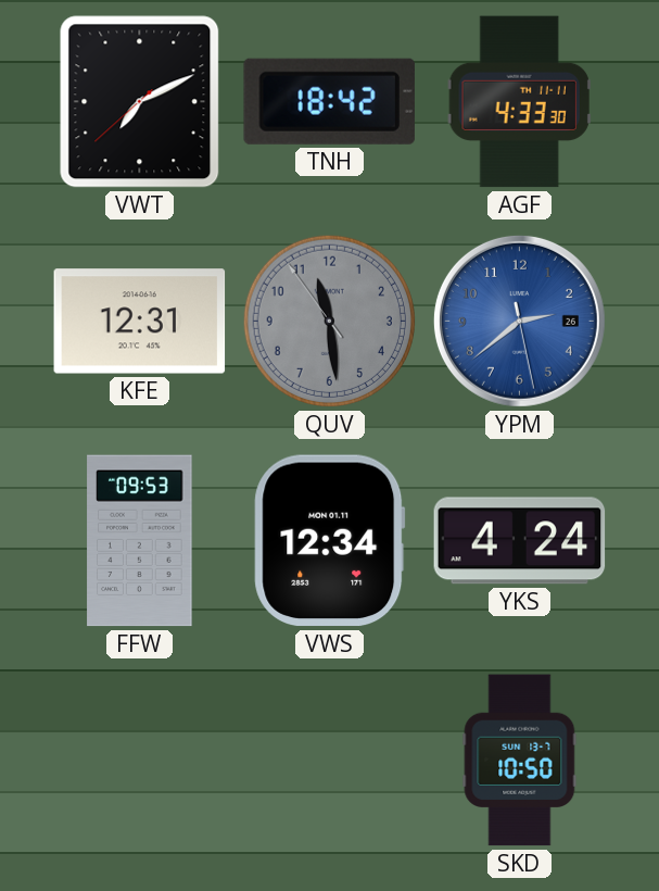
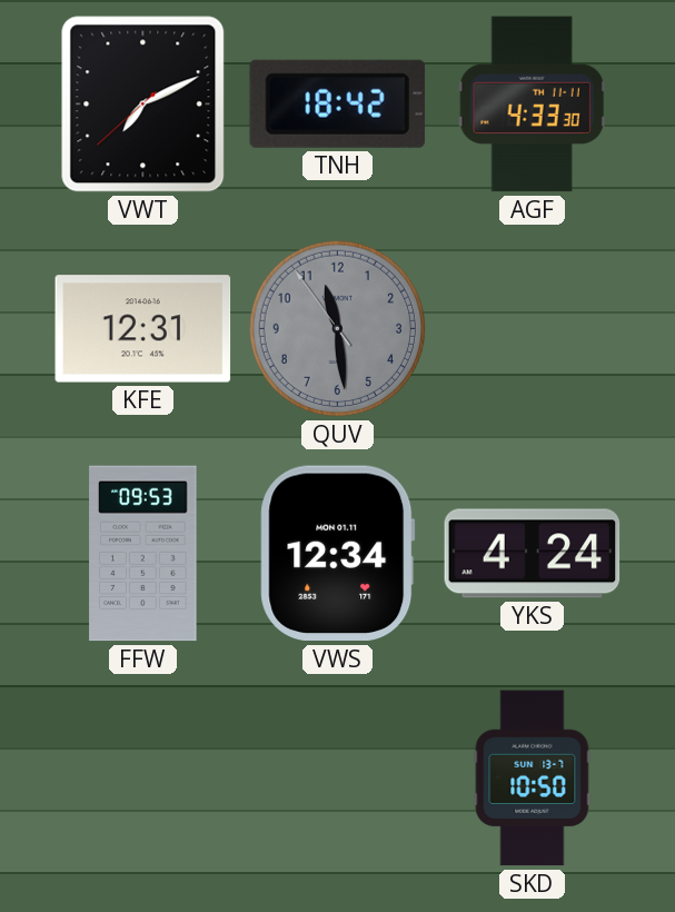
YPM: 2:38 -> none
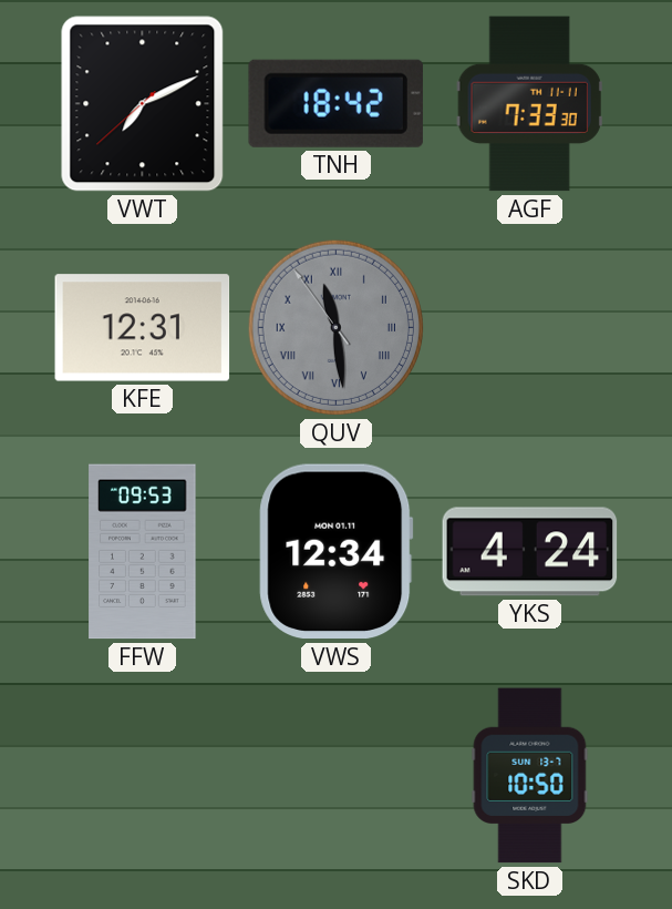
AGF: 4:33 -> 7:33
QUV numerals: Arabic -> Roman
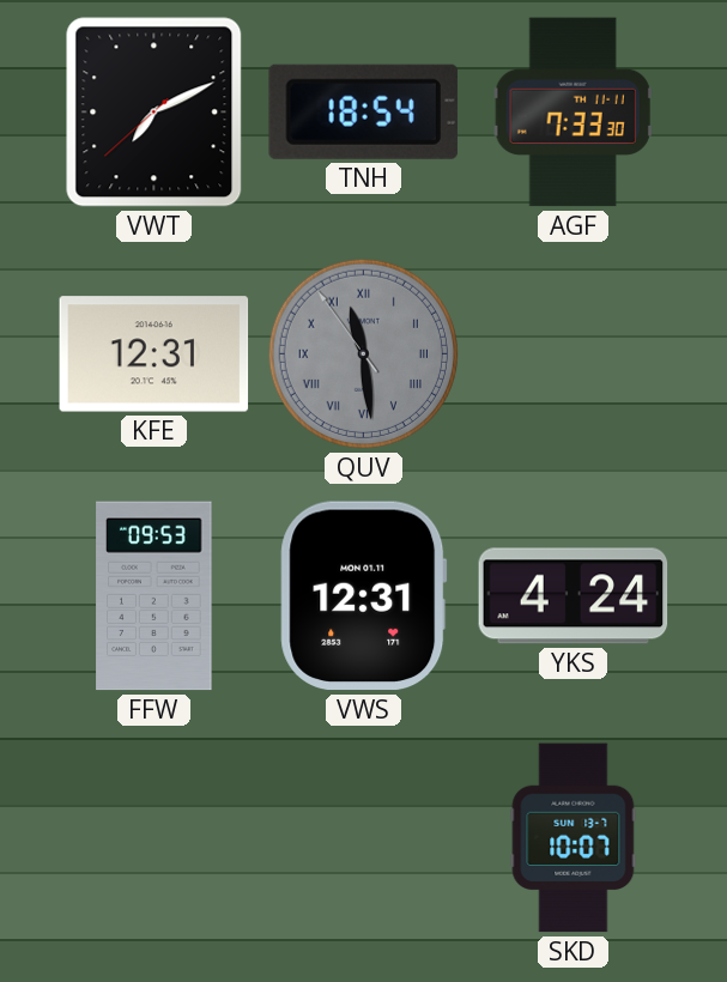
TNH: 18:42 -> 18:54
VWS: 12:34 -> 12:31
SKD: 10:50 -> 10:07
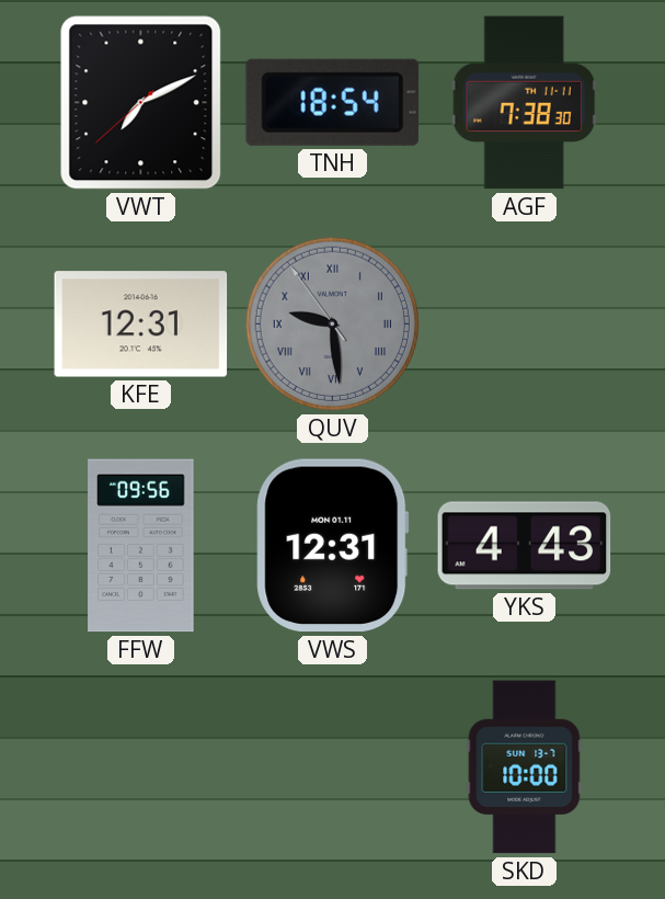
AGF: 7:33 -> 7:38
QUV: 11:28 -> 9:28
FFW: 09:53 -> 09:56
YKS: 4:24 -> 4:43
SKD: 10:07 -> 10:00
